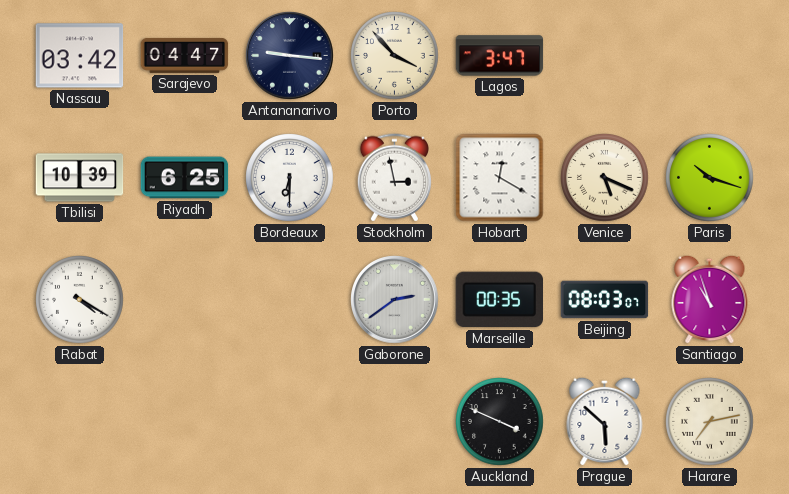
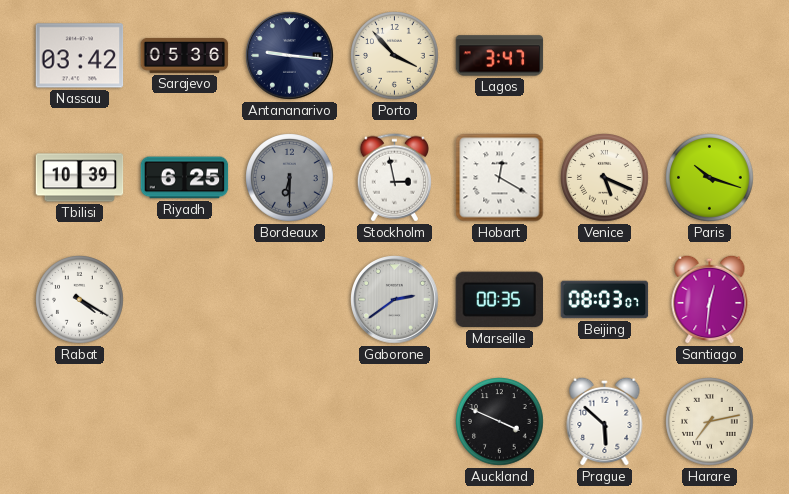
Sarajevo: 04:47 -> 05:36
Bordeaux dial: white -> grey
Santiago: 10:57 -> 12:31
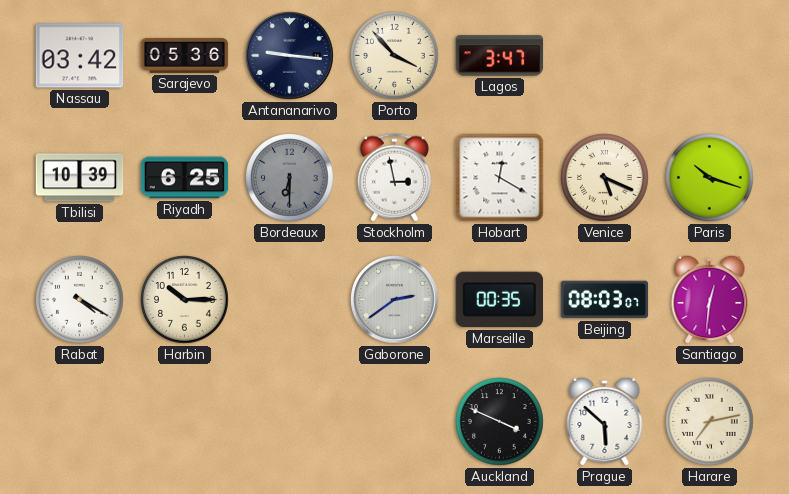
Harbin: none -> 10:15
